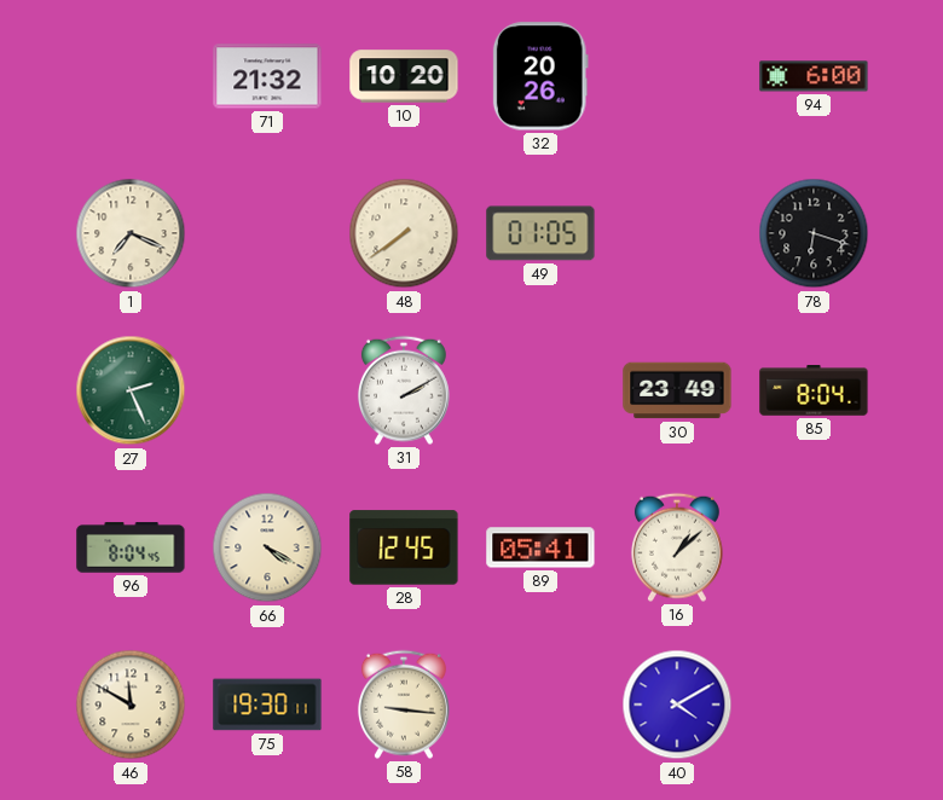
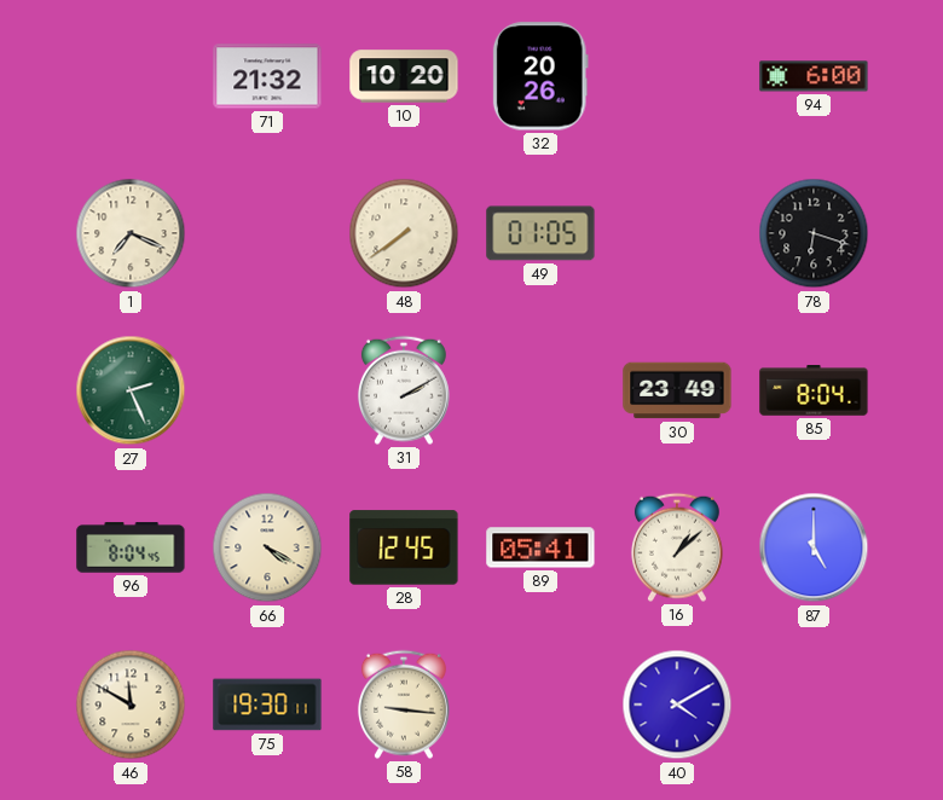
87: none -> 5:00
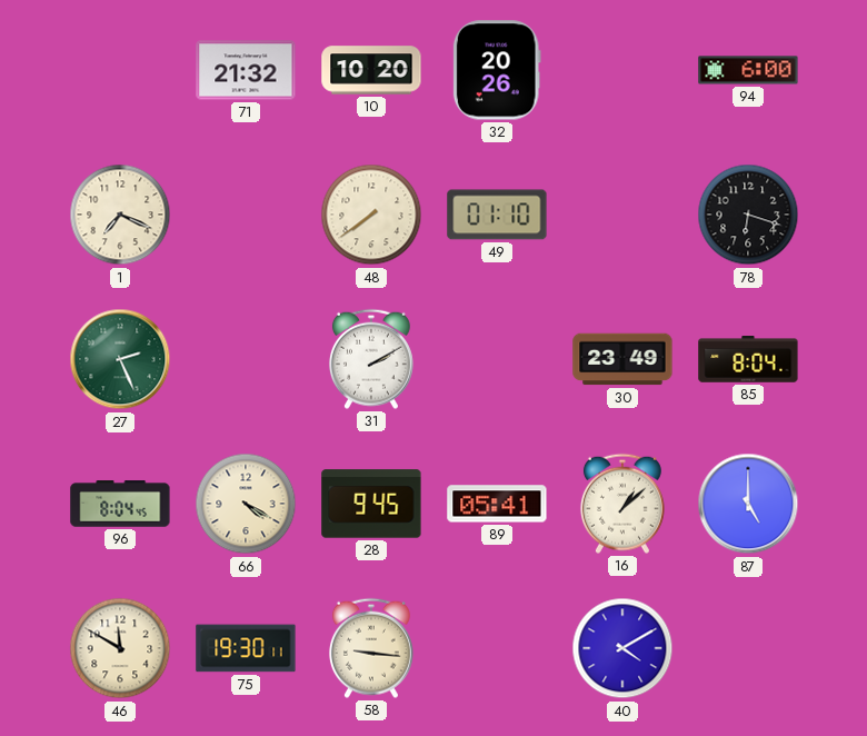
49: 01:05 -> 01:10
28: 12:45 -> 9:45
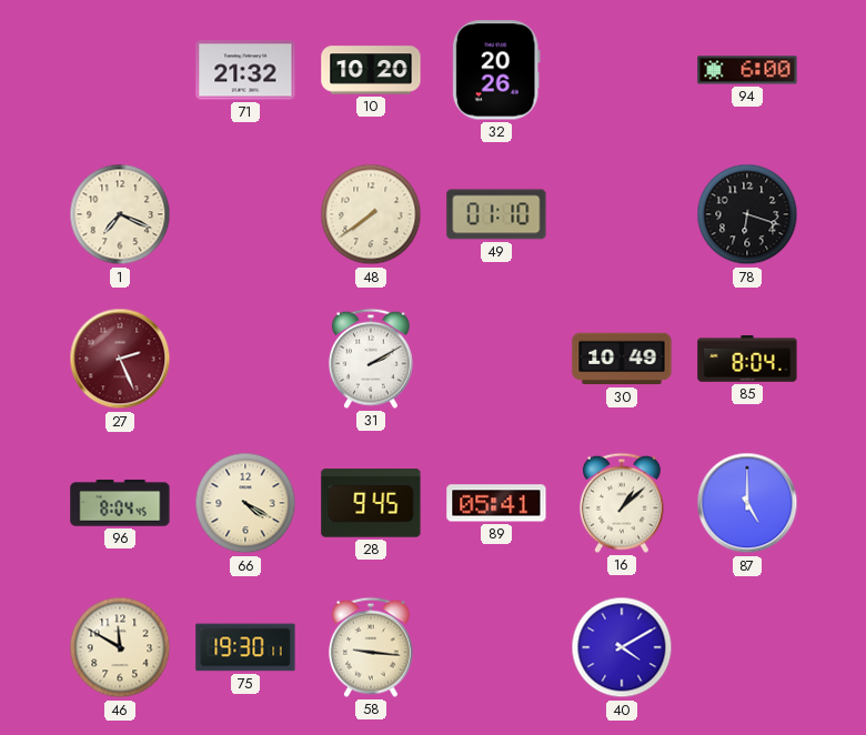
27 dial: green -> burgundy
30: 23:49 -> 10:49
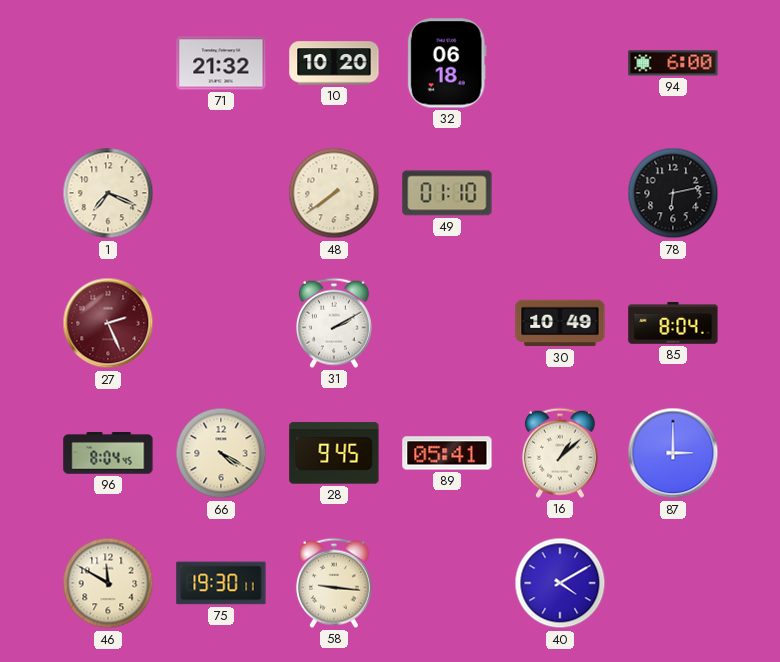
32: 20:26 -> 06:18
78: 6:18 -> 6:13
87: 5:00 -> 3:00
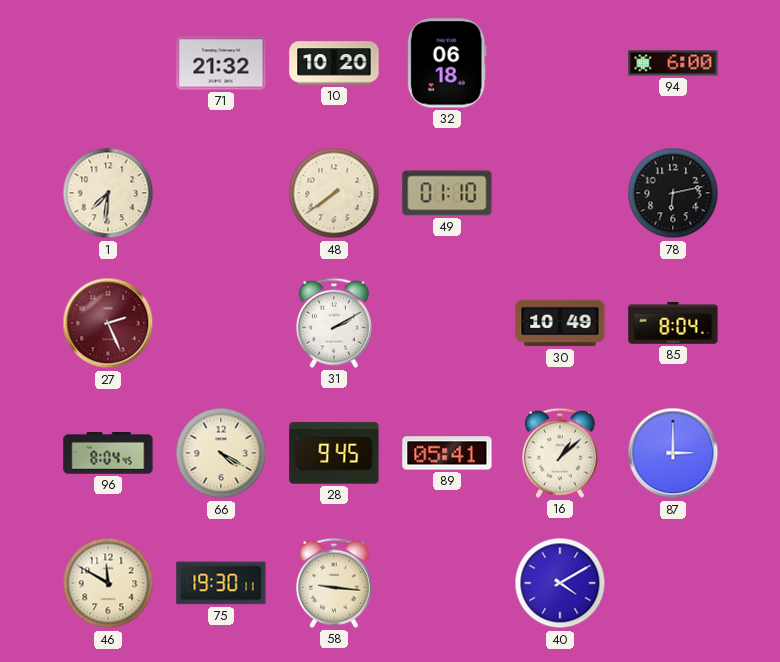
1: 7:19 -> 7:31
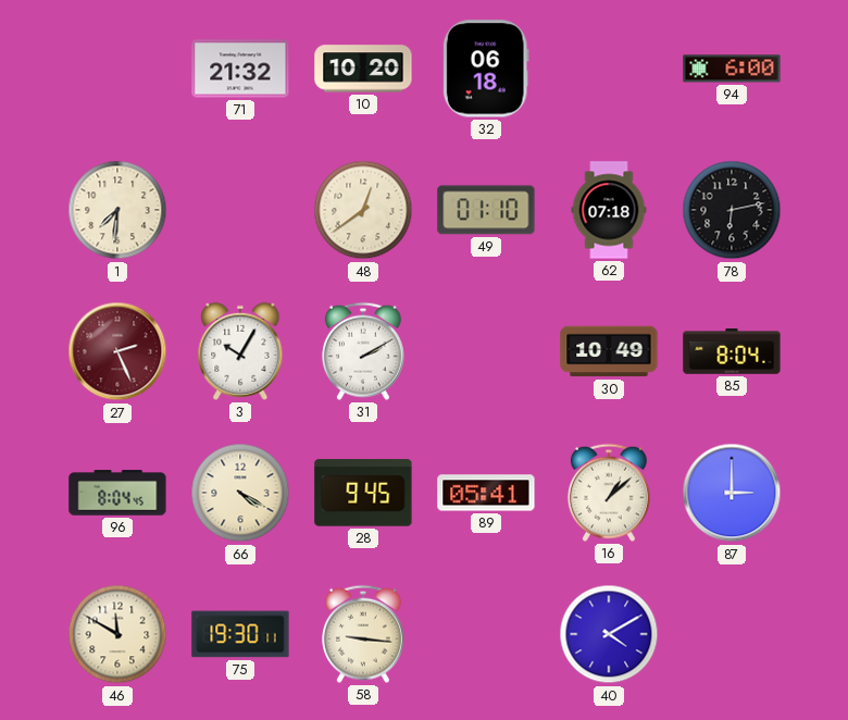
48: 7:39 -> 12:39
62: none -> 07:18
3: none -> 10:05
